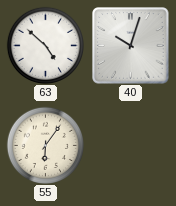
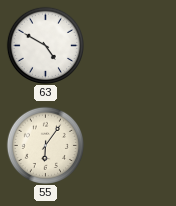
63: 4:52 -> 4:50
40: 10:03 -> none
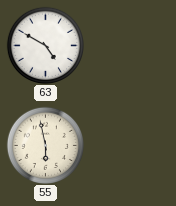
55: 6:06 -> 5:58
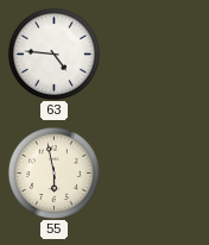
63: 4:50 -> 4:46
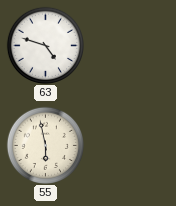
63: 4:46 -> 4:48
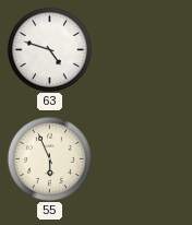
55: 5:58 -> 5:56
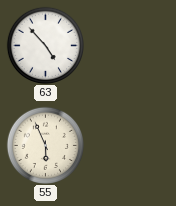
63: 4:48 -> 4:53
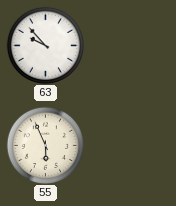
63: 4:53 -> 9:53
